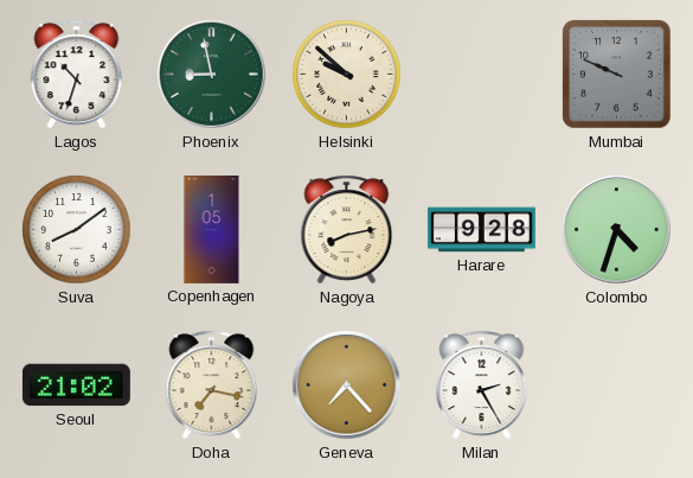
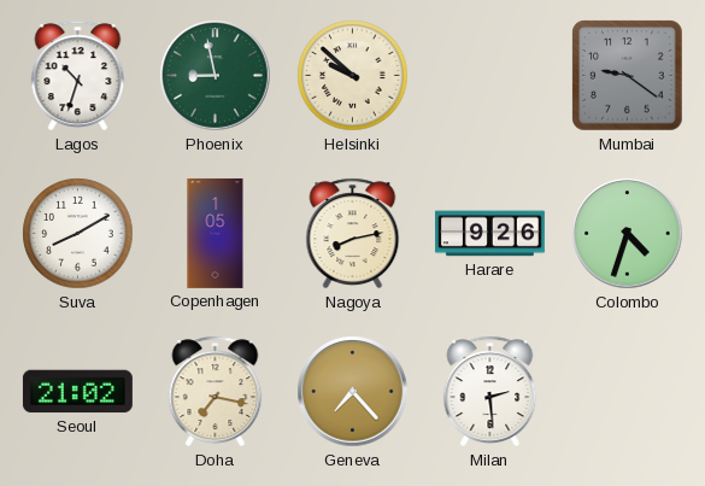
Mumbai: 9:49 -> 9:21
Suva: 8:09 -> 8:10
Harare: 9:28 -> 9:26
Milan: 2:25 -> 2:29
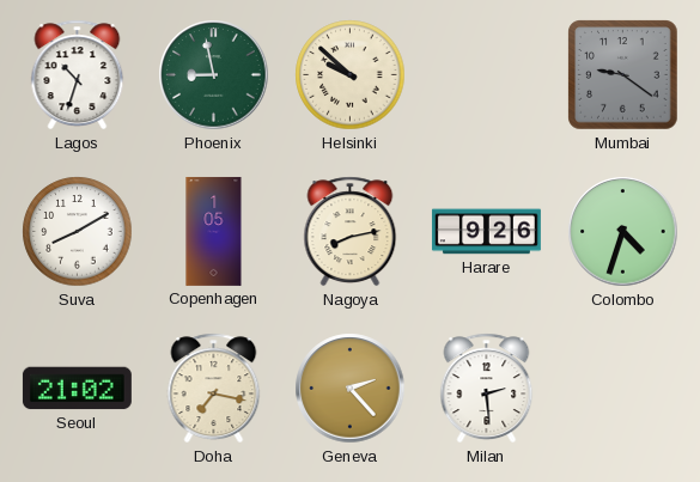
Geneva: 7:23 -> 2:23
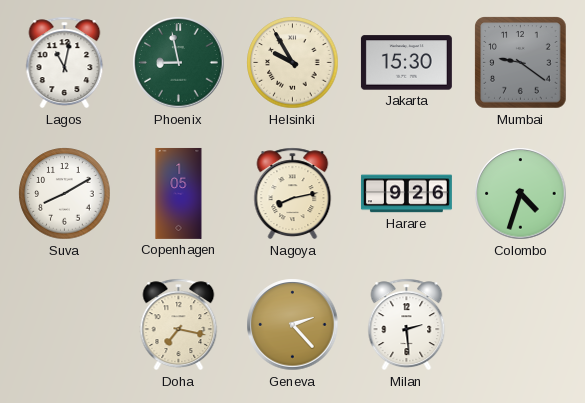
Lagos: 10:33 -> 11:02
Helsinki: 9:52 -> 9:55
Jakarta: none -> 15:30
Seoul: 21:02 -> none
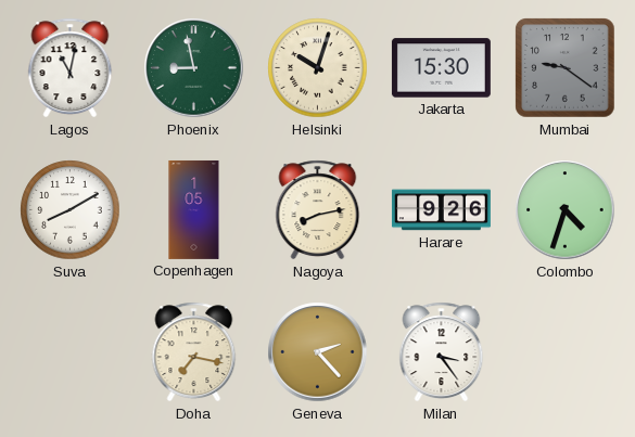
Helsinki: 9:55 -> 10:03
Milan: 2:29 -> 3:24
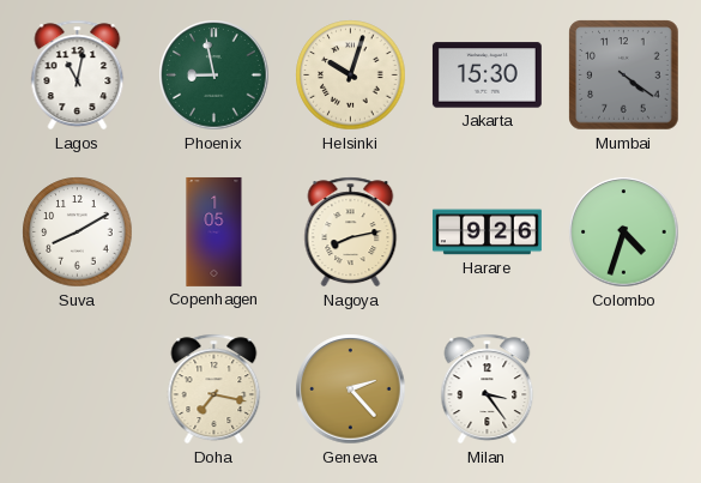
Mumbai: 9:21 -> 4:21
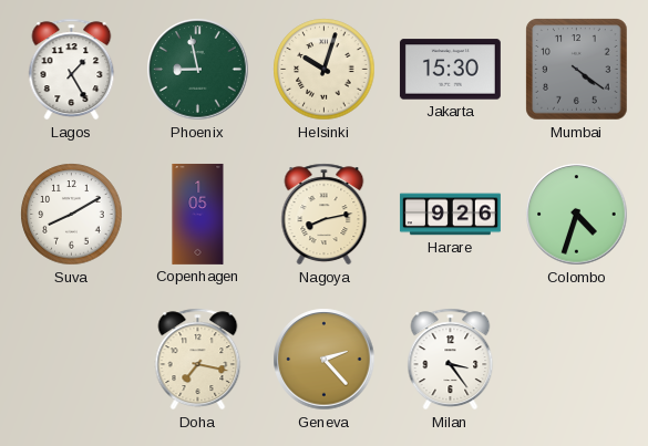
Lagos: 11:02 -> 1:25
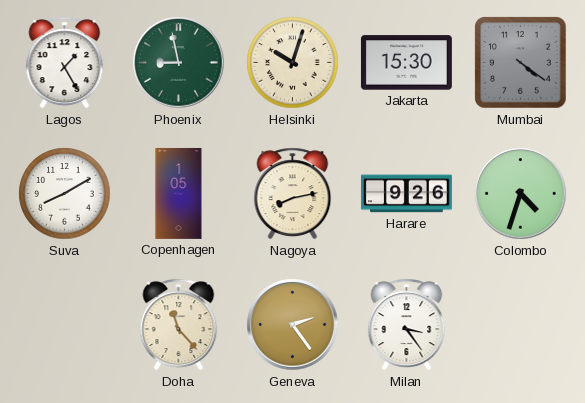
Doha: 7:17 -> 11:23
Geneva: 2:23 -> 2:24
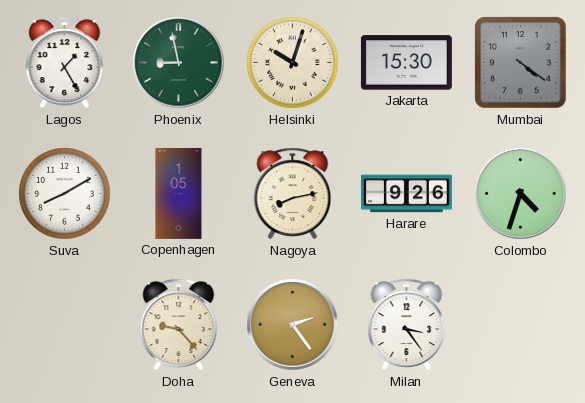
Doha: 11:23 -> 9:23
